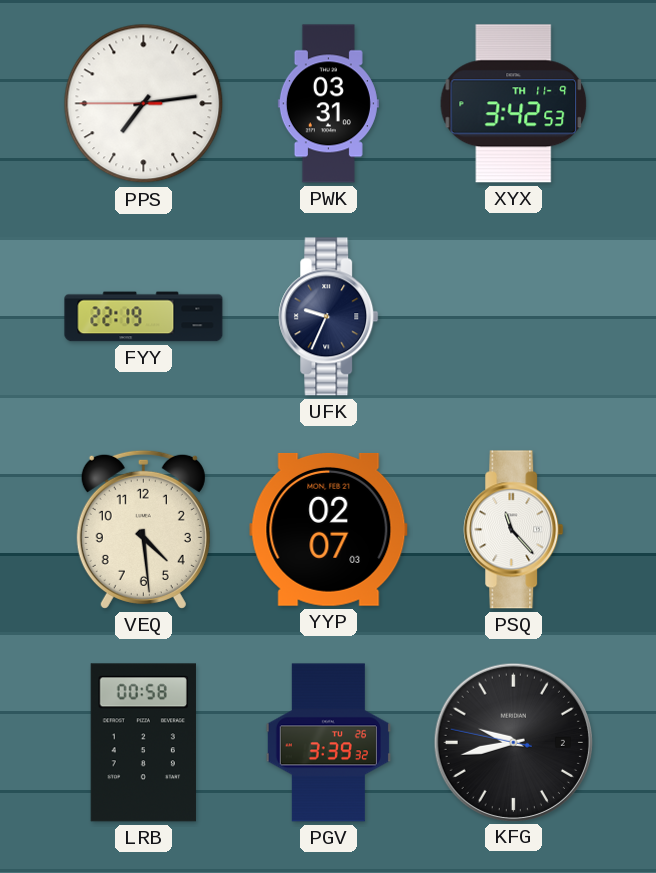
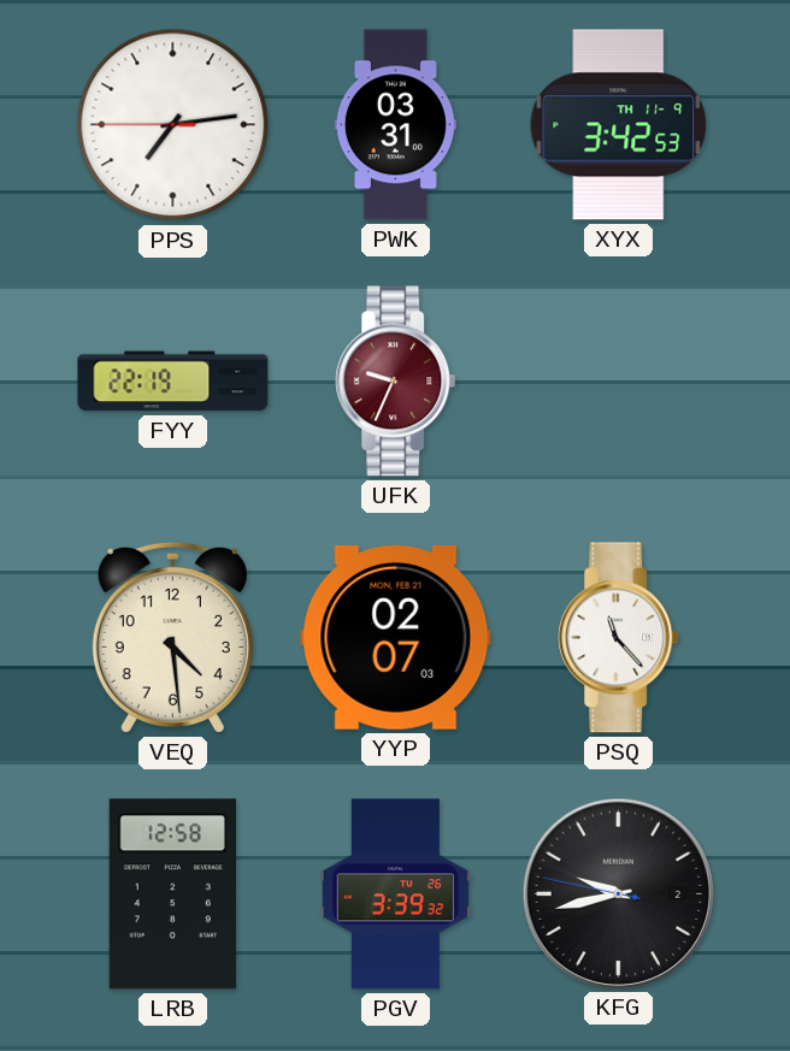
UFK dial: navy -> burgundy
LRB: 00:58 -> 12:58
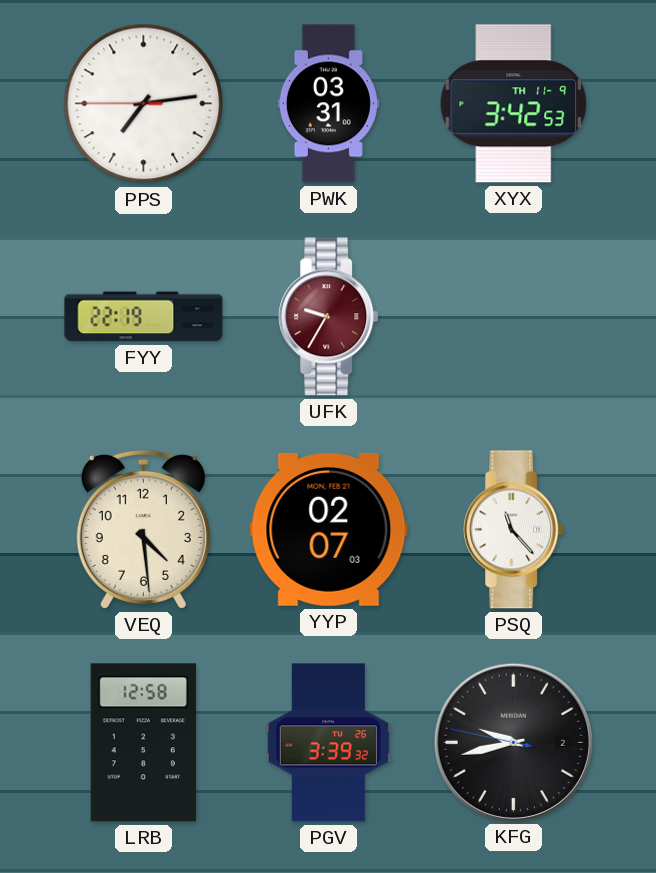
UFK: 9:34 -> 9:35
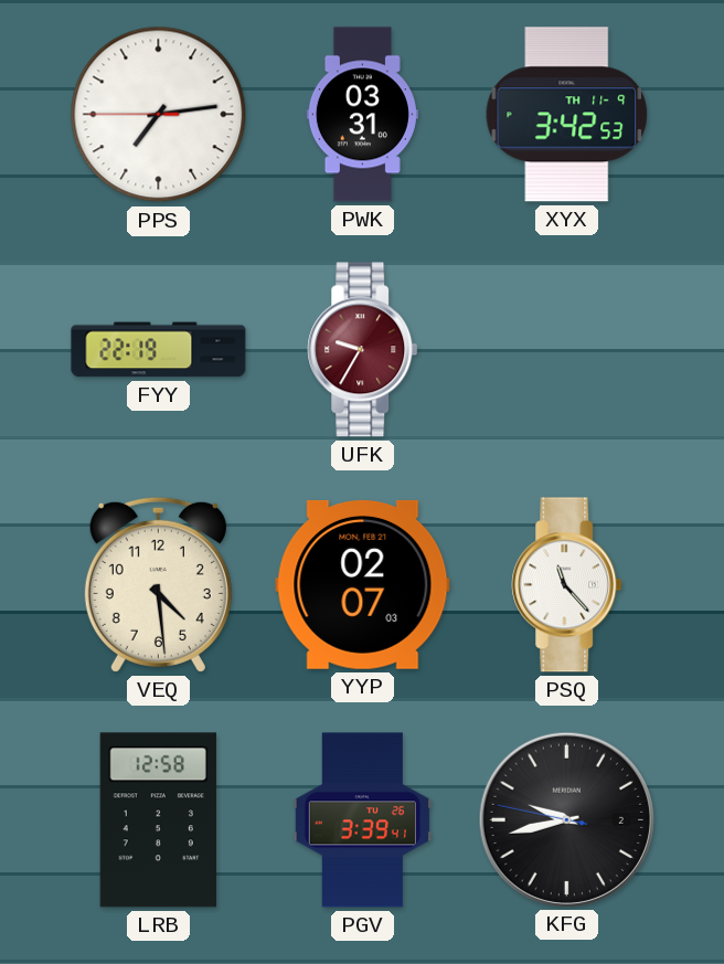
PGV: 3:39:32 -> 3:39:41
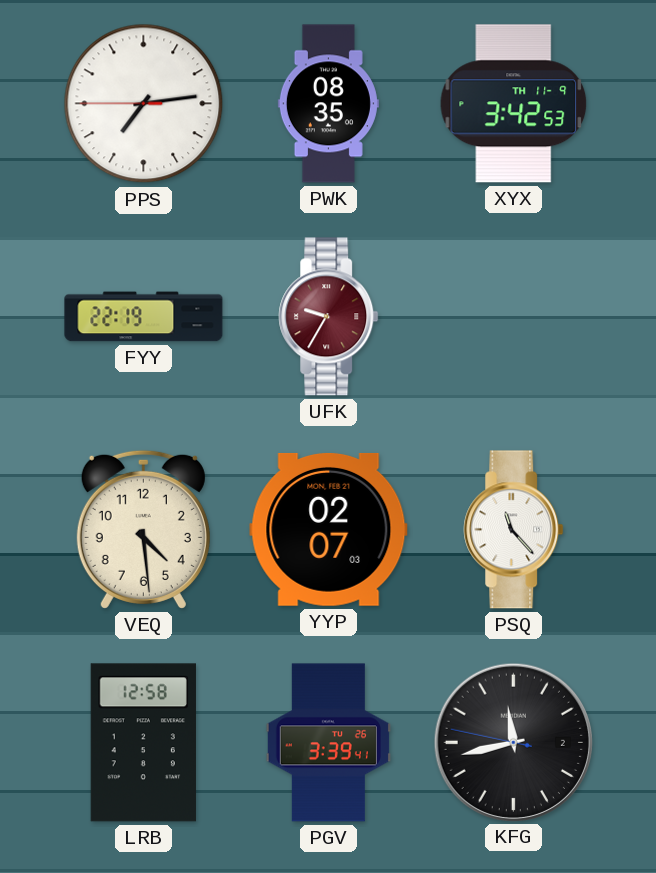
PWK: 03:31 -> 08:35
KFG: 9:42 -> 11:42
